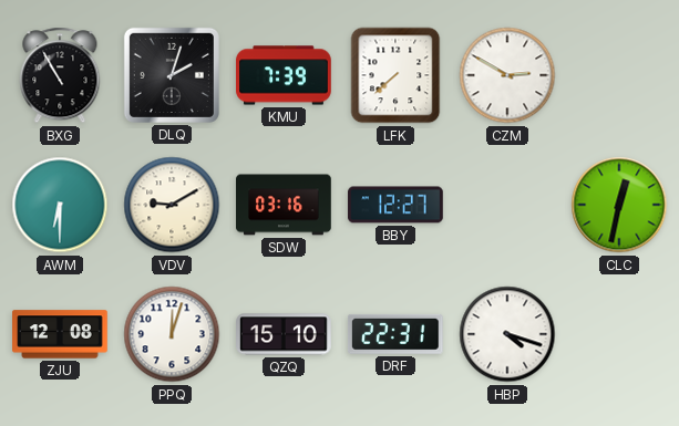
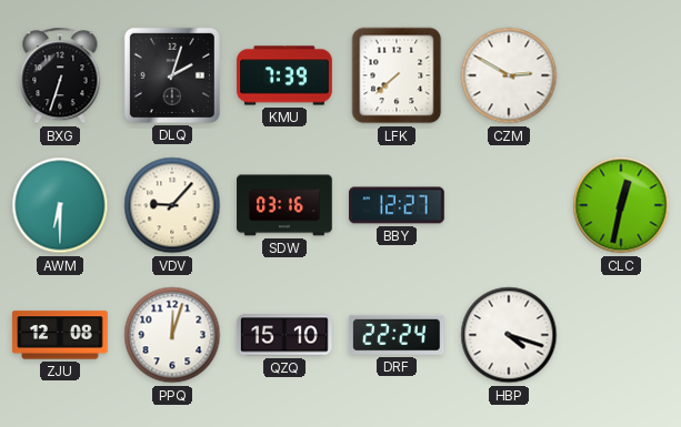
BXG: 10:55 -> 6:33
VDV: 9:10 -> 9:07
DRF: 22:31 -> 22:24
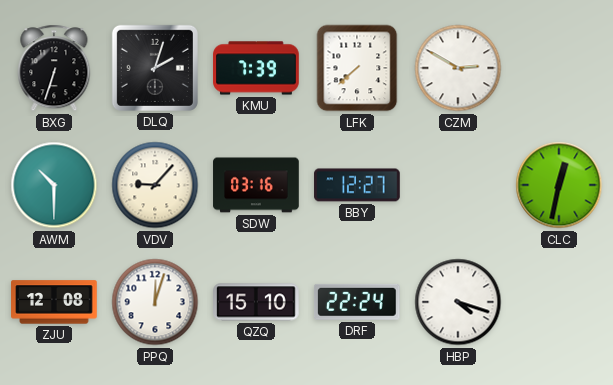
AWM: 6:30 -> 10:30
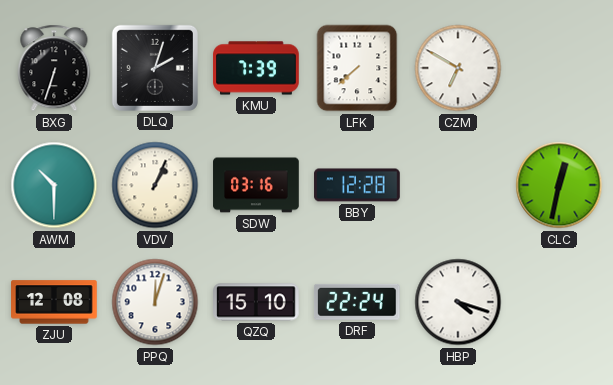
CZM: 2:50 -> 6:50
VDV: 9:07 -> 1:04
BBY: 12:27 -> 12:28
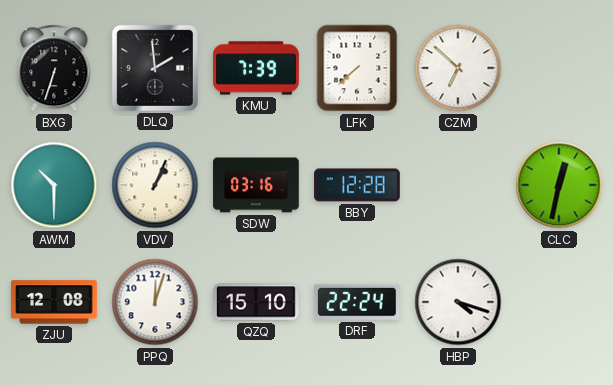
DLQ: 2:03 -> 1:59
CZM: 6:50 -> 6:52
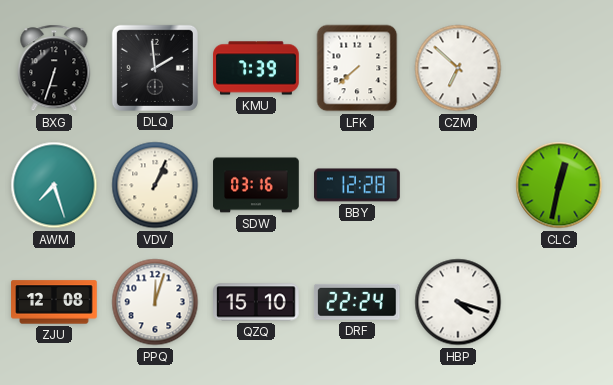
AWM: 10:30 -> 7:27
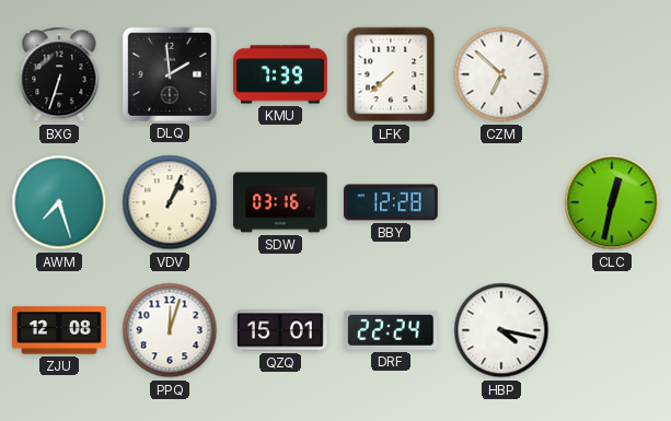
QZQ: 15:10 -> 15:01
HBP: 4:18 -> 4:17
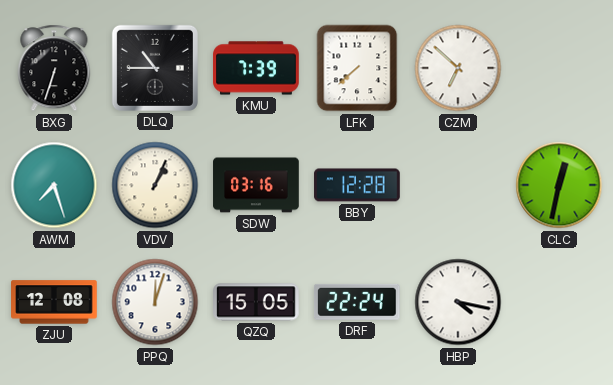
DLQ: 1:59 -> 10:45
QZQ: 15:01 -> 15:05
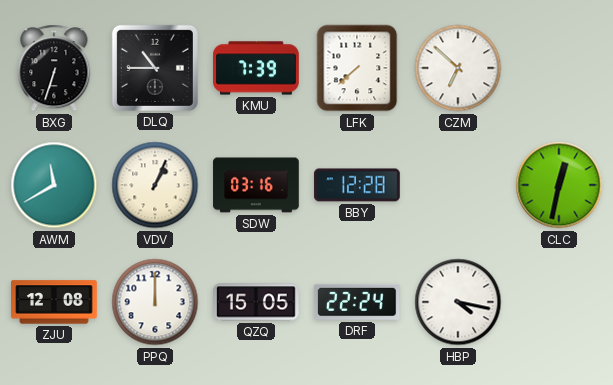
AWM: 7:27 -> 11:40
PPQ: 12:03 -> 12:00
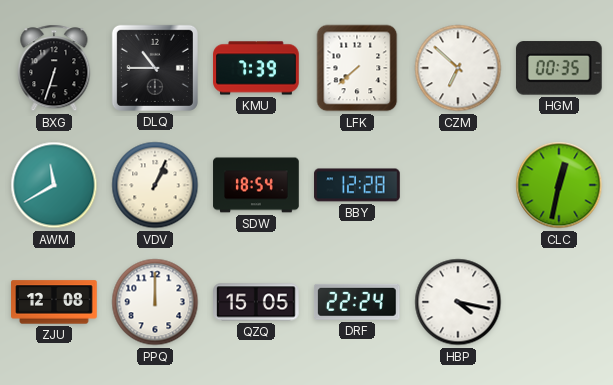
HGM: none -> 00:35
SDW: 03:16 -> 18:54
